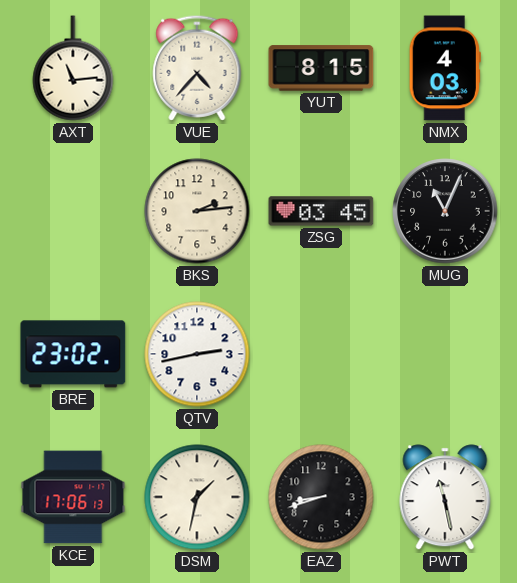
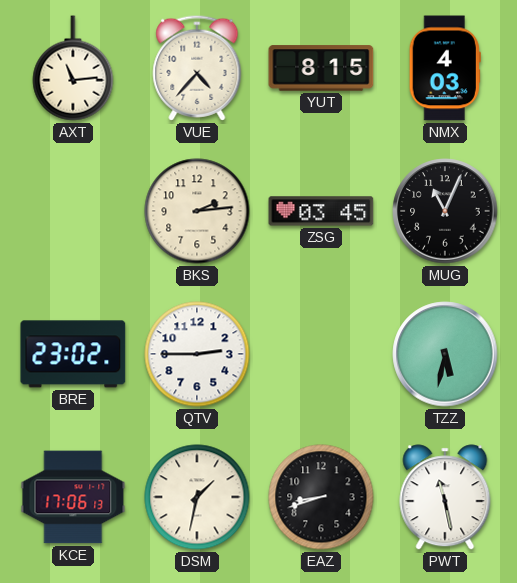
QTV: 2:43 -> 2:45
TZZ: none -> 5:32
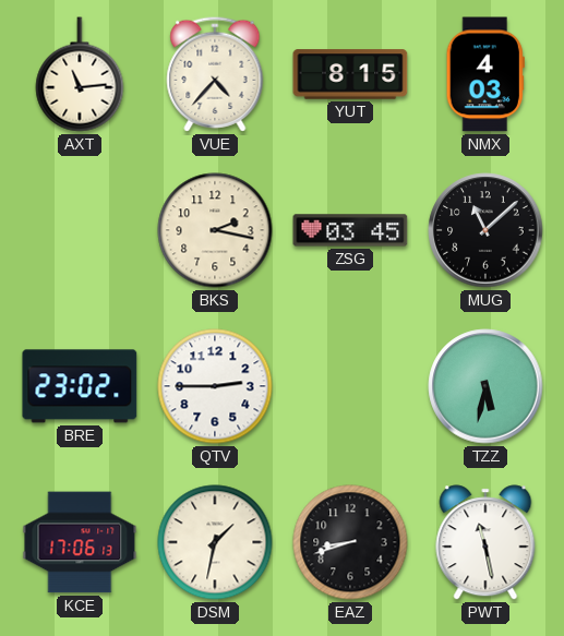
BKS: 2:14 -> 2:17
MUG: 11:04 -> 11:08
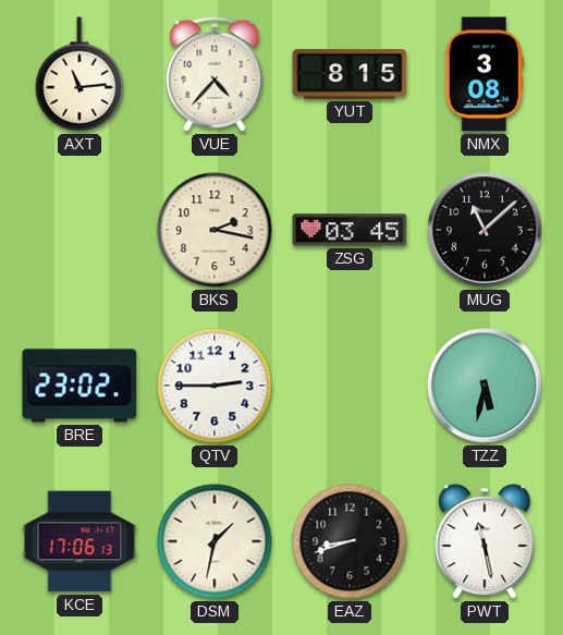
NMX: 4:03 -> 3:08
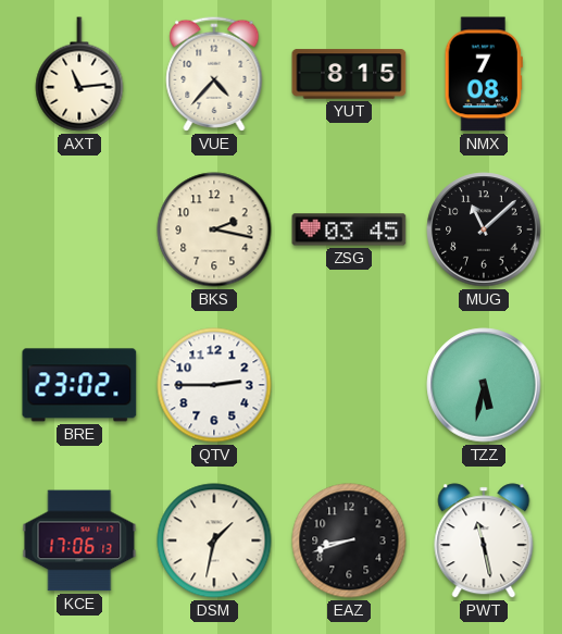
NMX: 3:08 -> 7:08
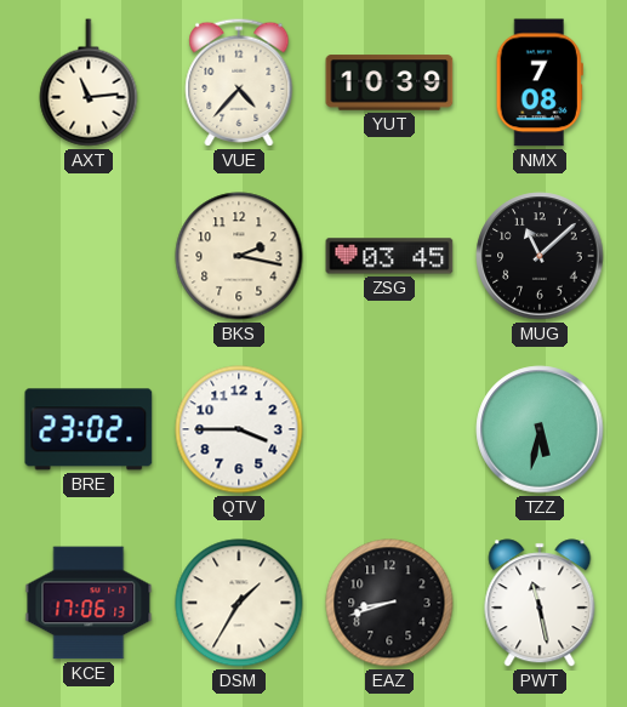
YUT: 8:15 -> 10:39
QTV: 2:45 -> 3:45
DSM: 1:32 -> 1:35
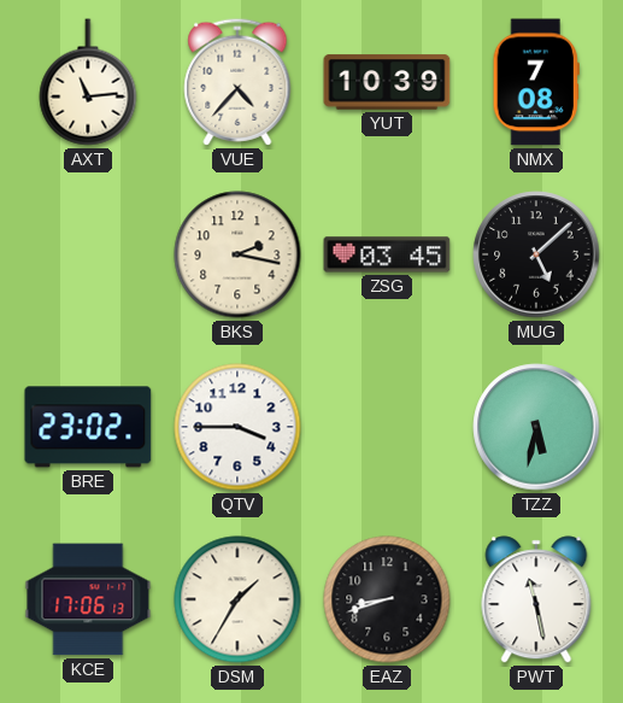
MUG: 11:08 -> 5:08
